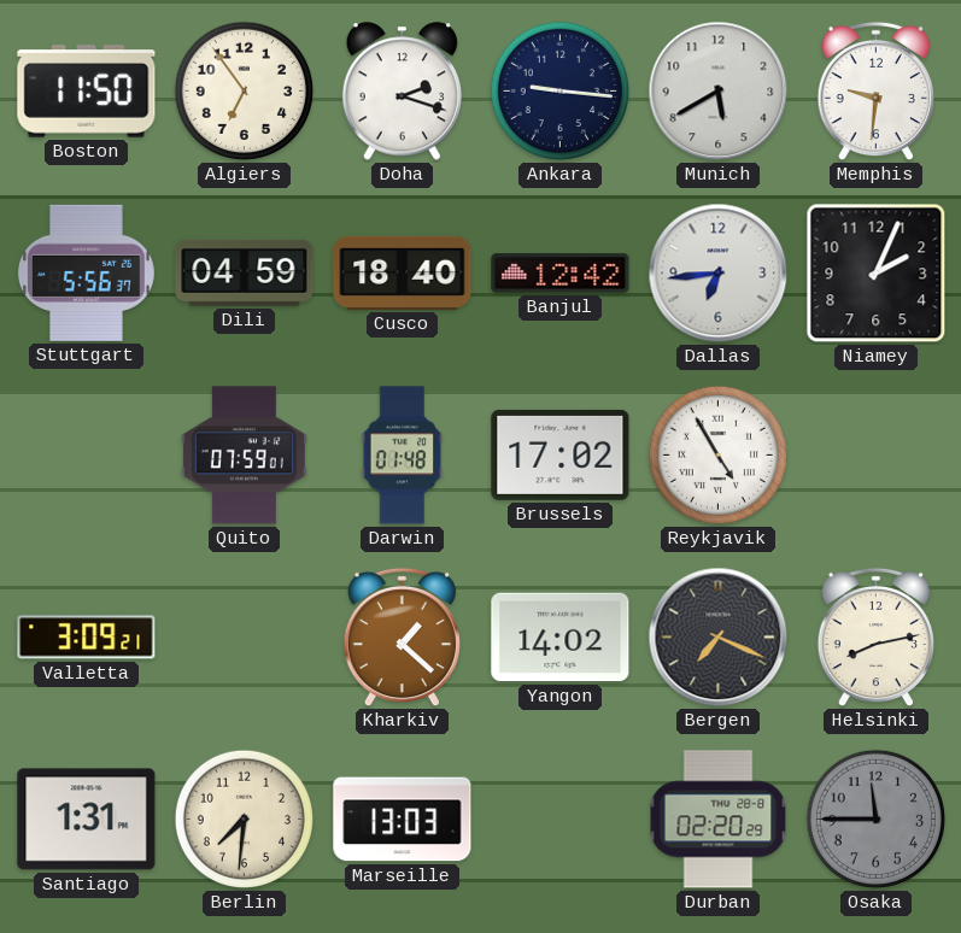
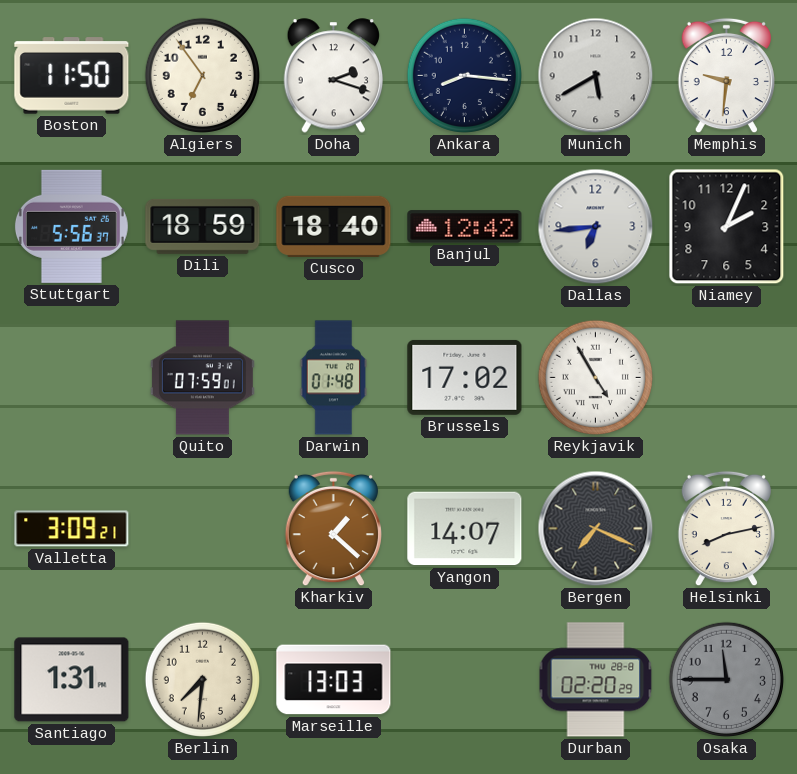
Ankara: 9:16 -> 8:16
Dili: 04:59 -> 18:59
Yangon: 14:02 -> 14:07
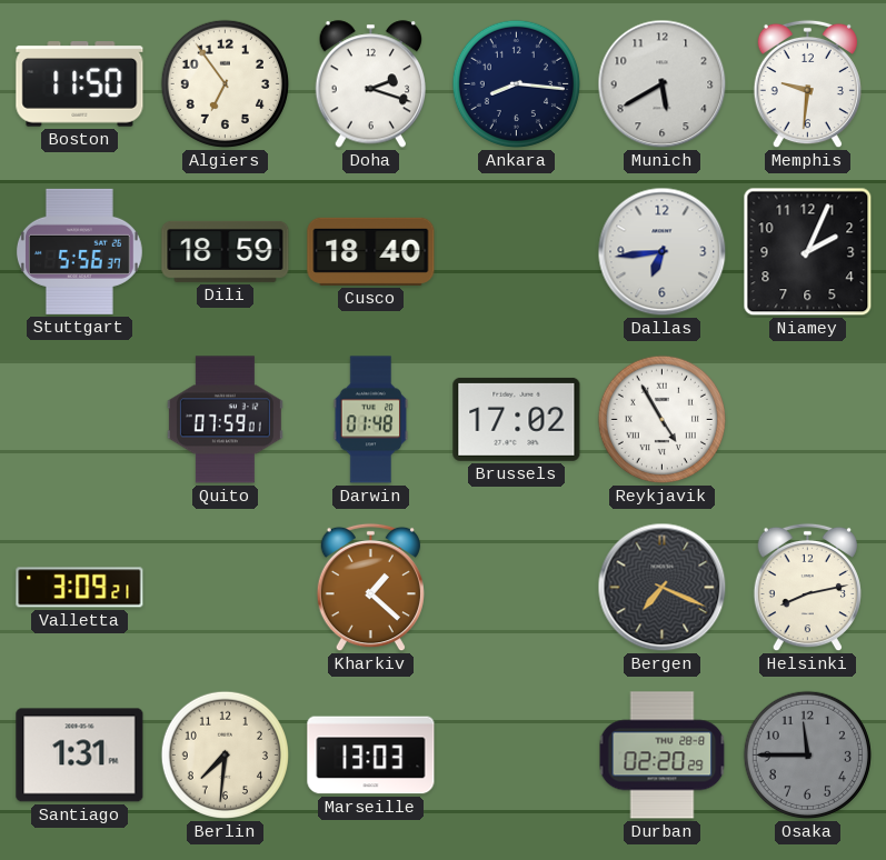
Banjul: 12:42 -> none
Yangon: 14:07 -> none
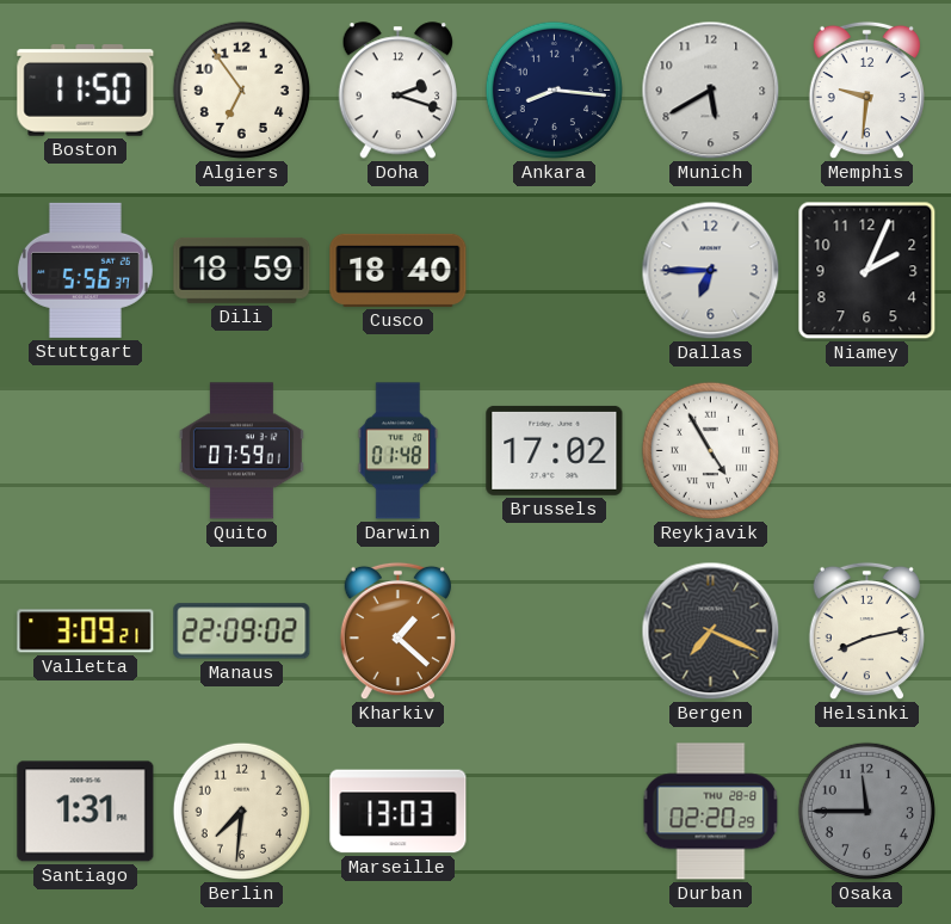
Dallas: 6:44 -> 6:45
Manaus: none -> 22:09
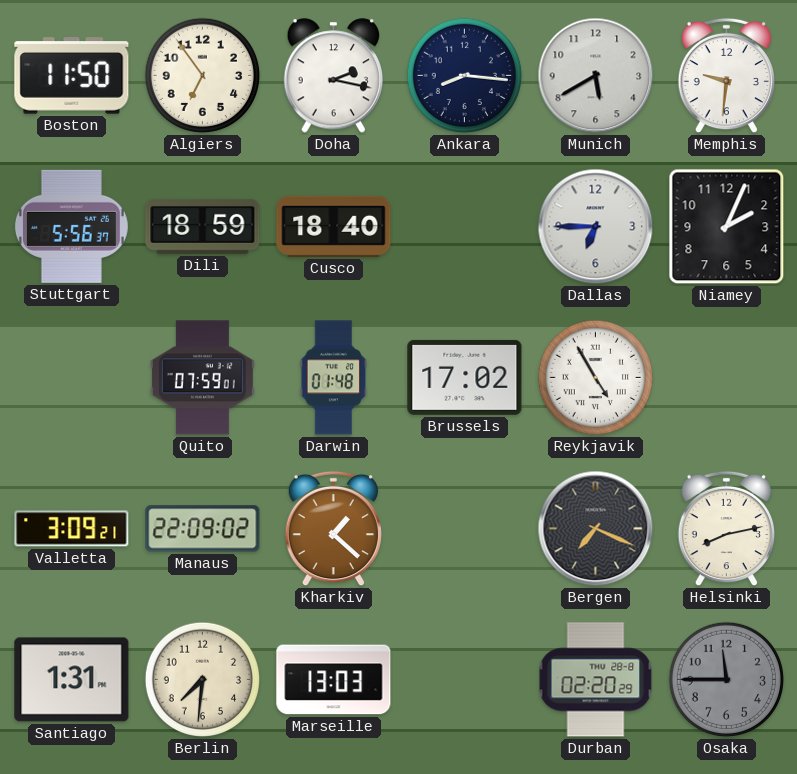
Doha: 2:18 -> 2:17
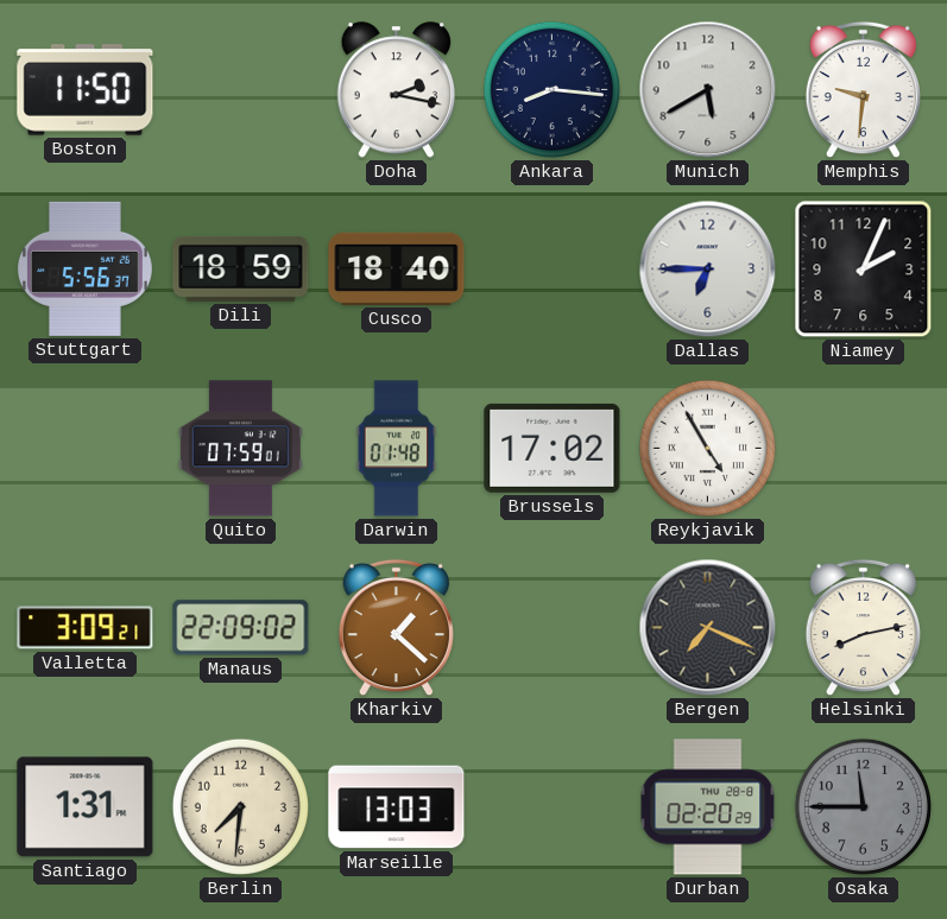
Algiers: 6:54 -> none
